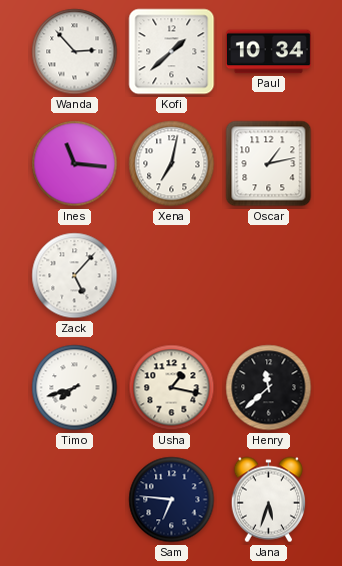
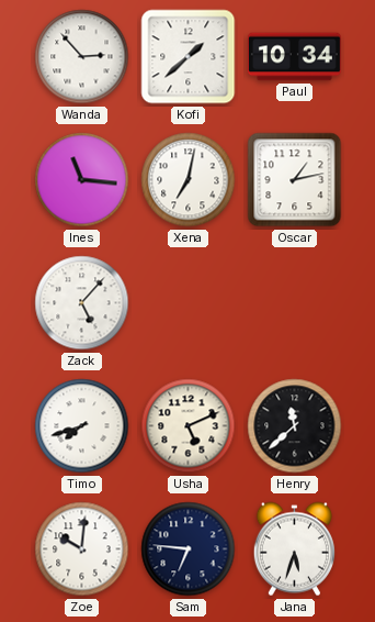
Usha: 1:17 -> 5:11
Zoe: none -> 10:01
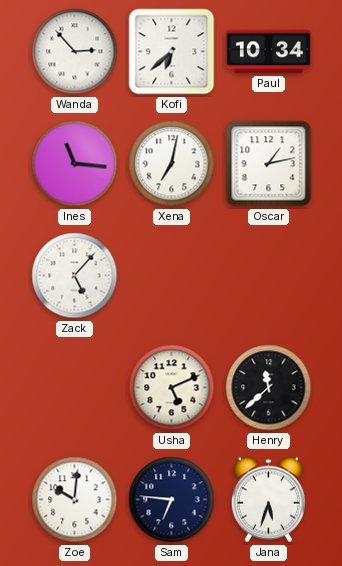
Kofi: 1:38 -> 6:38
Timo: 7:42 -> none
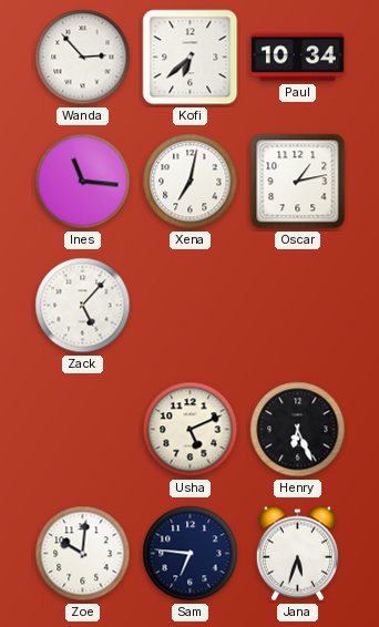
Henry: 11:38 -> 6:26
